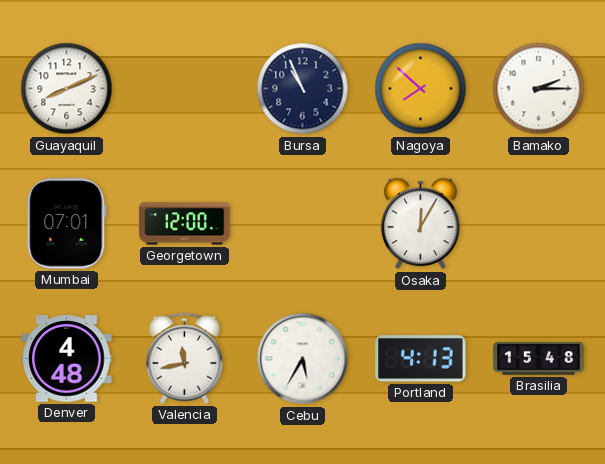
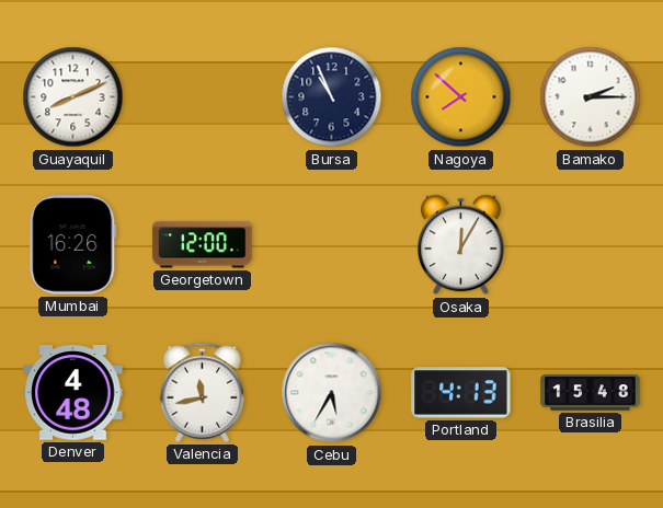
Mumbai: 07:01 -> 16:26
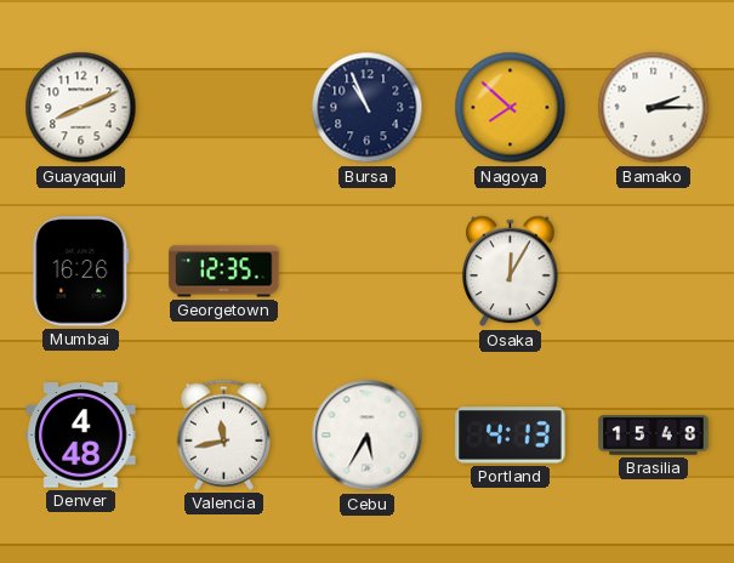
Georgetown: 12:00 -> 12:35
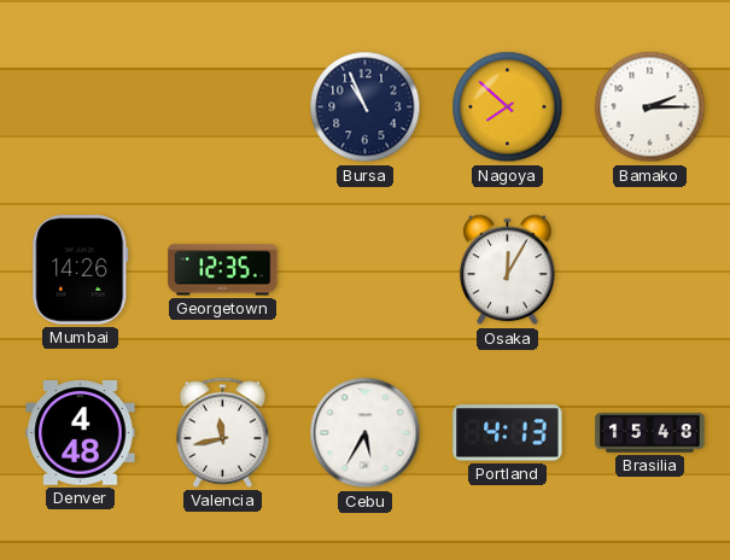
Guayaquil: 8:11 -> none
Mumbai: 16:26 -> 14:26
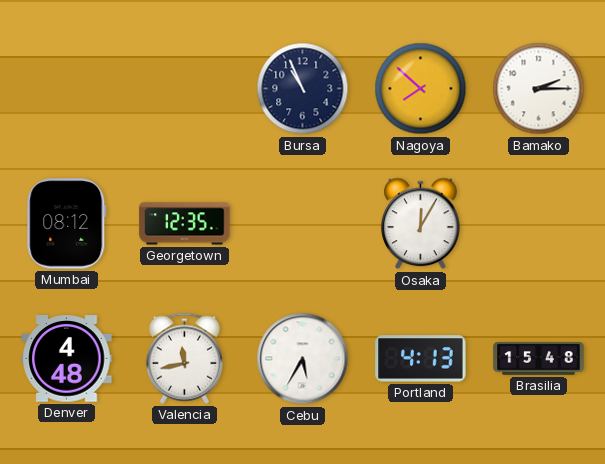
Mumbai: 14:26 -> 08:12
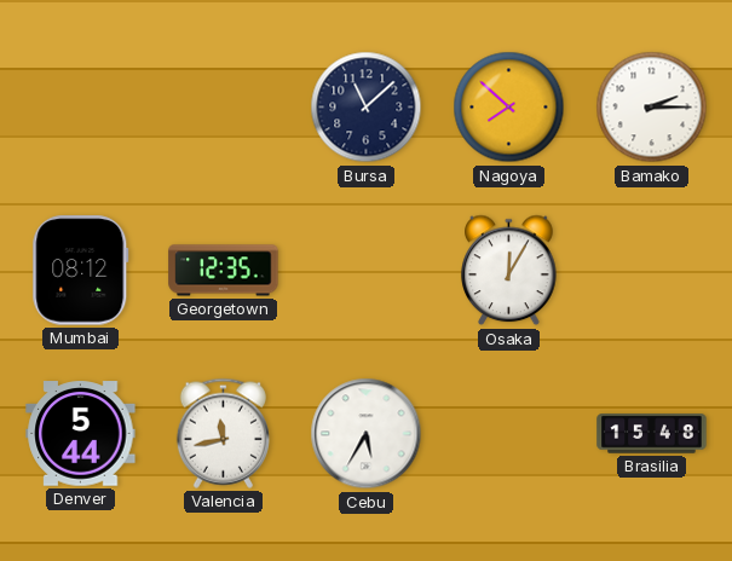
Bursa: 10:56 -> 11:08
Denver: 4:48 -> 5:44
Portland: 4:13 -> none
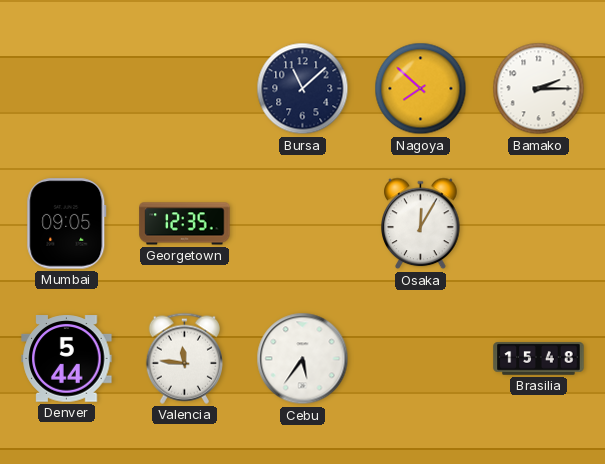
Mumbai: 08:12 -> 09:05
Valencia: 11:43 -> 11:46
Cebu: 5:35 -> 5:36
